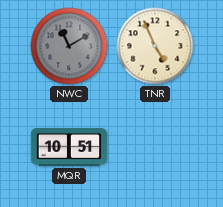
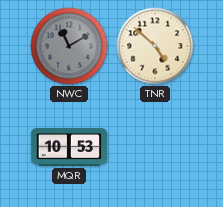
TNR: 4:56 -> 4:52
MQR: 10:51 -> 10:53
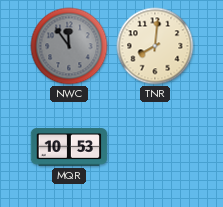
NWC: 11:10 -> 11:54
TNR: 4:52 -> 8:01
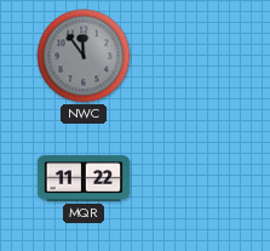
TNR: 8:01 -> none
MQR: 10:53 -> 11:22
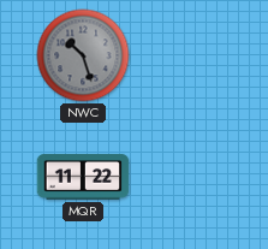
NWC: 11:54 -> 10:27
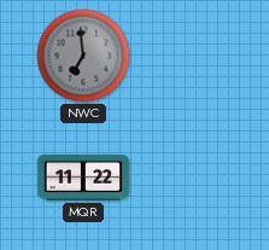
NWC: 10:27 -> 6:59
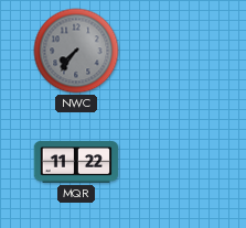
NWC: 6:59 -> 7:36
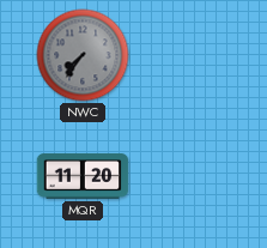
MQR: 11:22 -> 11:20
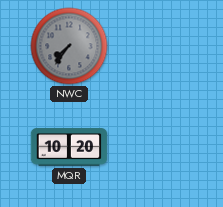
MQR: 11:20 -> 10:20
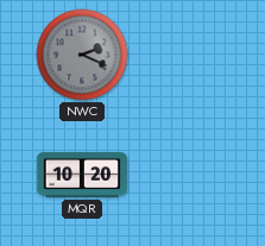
NWC: 7:36 -> 2:19
